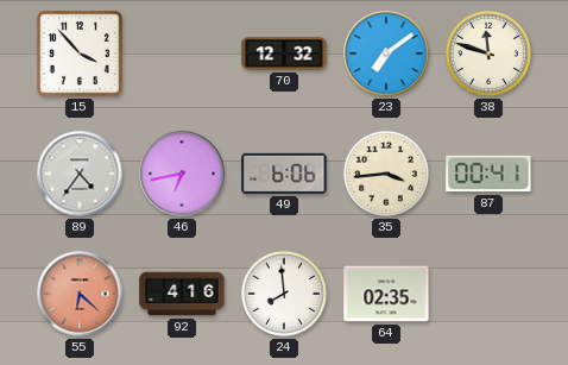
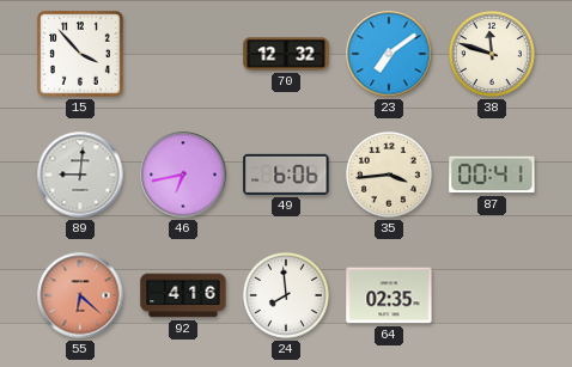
89: 4:36 -> 9:01
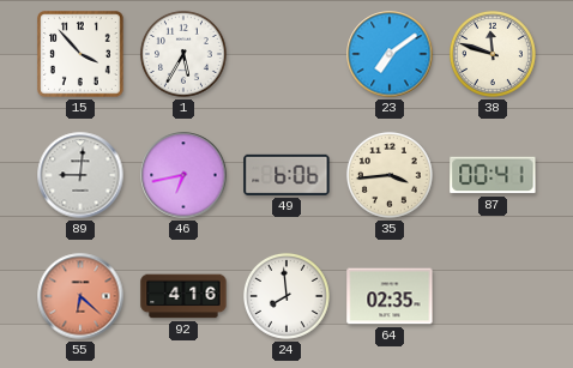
1: none -> 5:35
70: 12:32 -> none
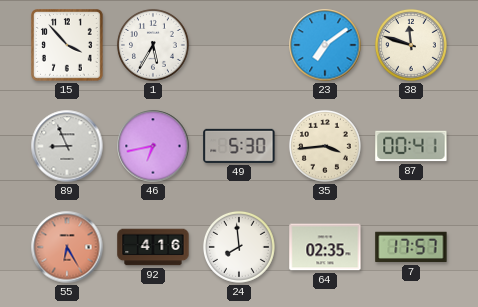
89: 9:01 -> 8:56
49: 6:06 -> 5:30
55: 6:22 -> 6:25
7: none -> 17:57
